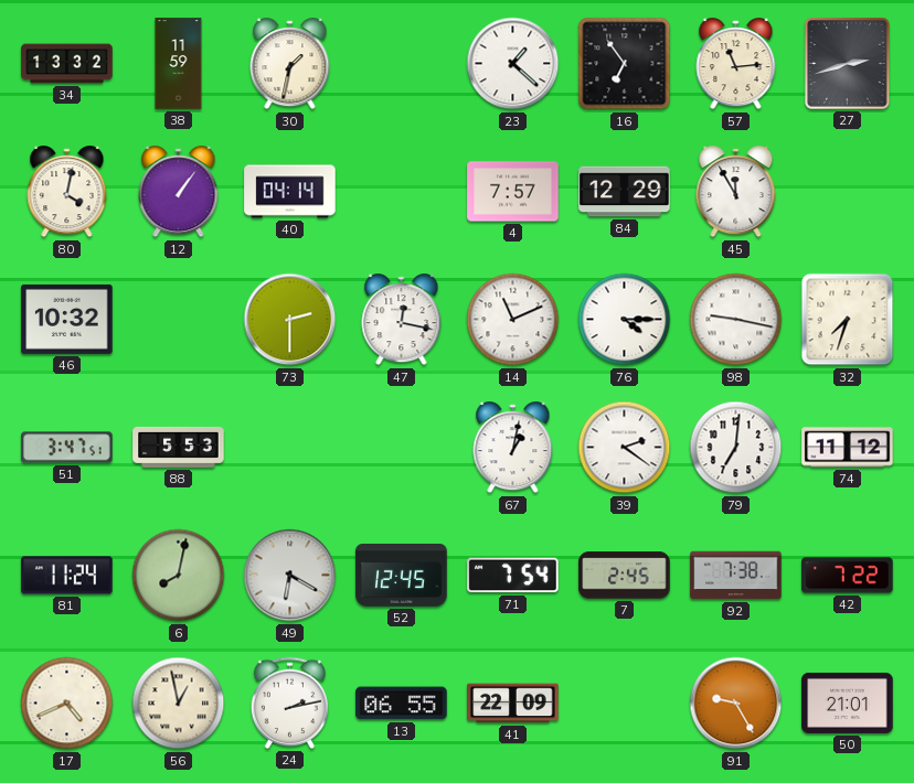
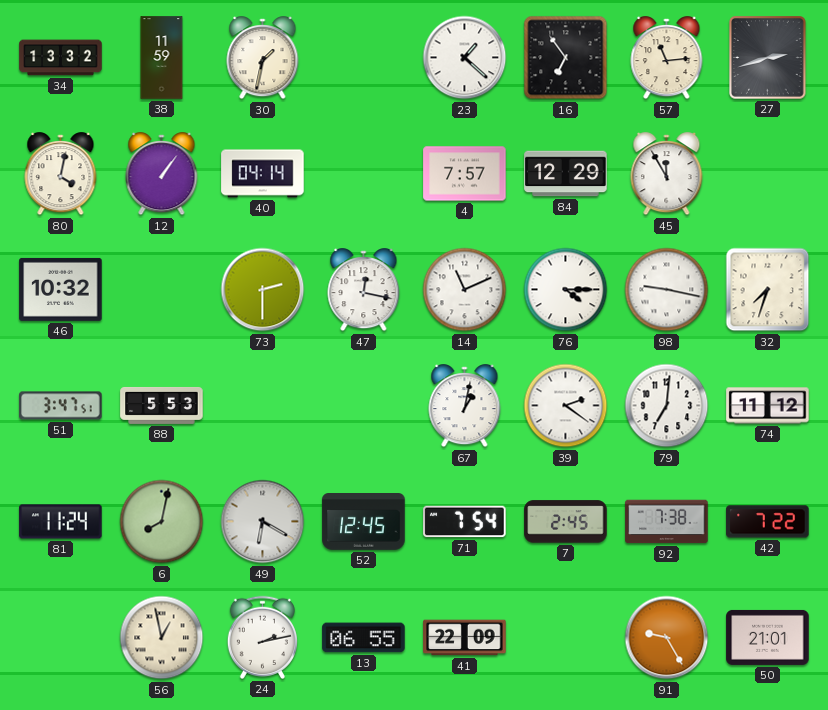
17: 4:41 -> none
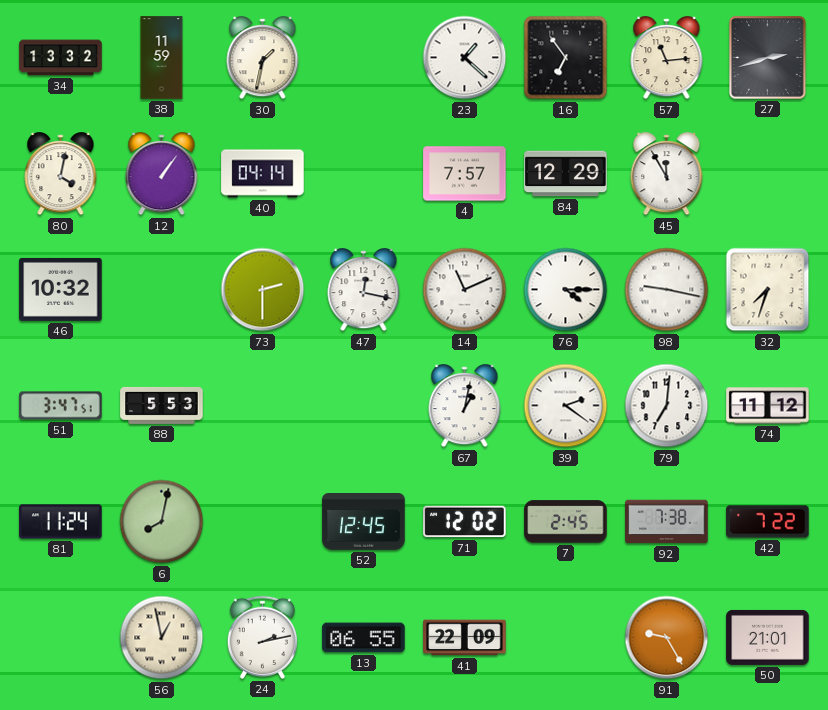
49: 6:20 -> none
71: 7:54 -> 12:02
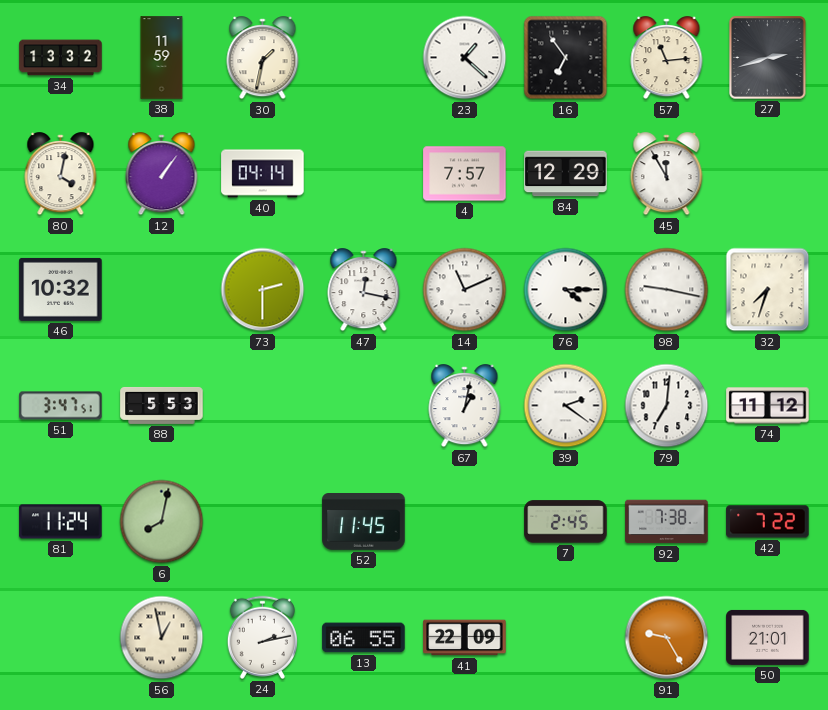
52: 12:45 -> 11:45
71: 12:02 -> none
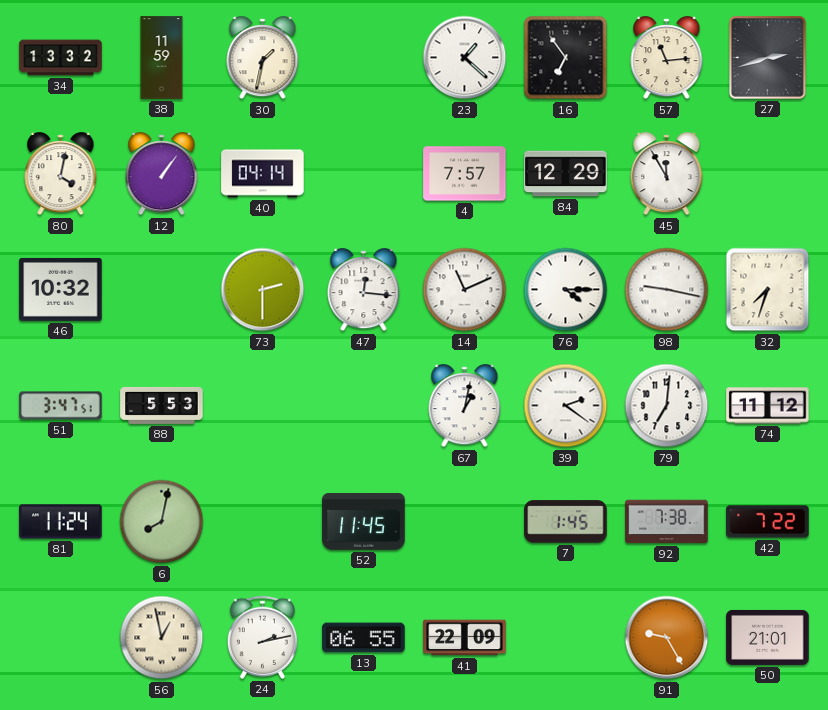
47: 12:17 -> 12:16
7: 2:45 -> 1:45
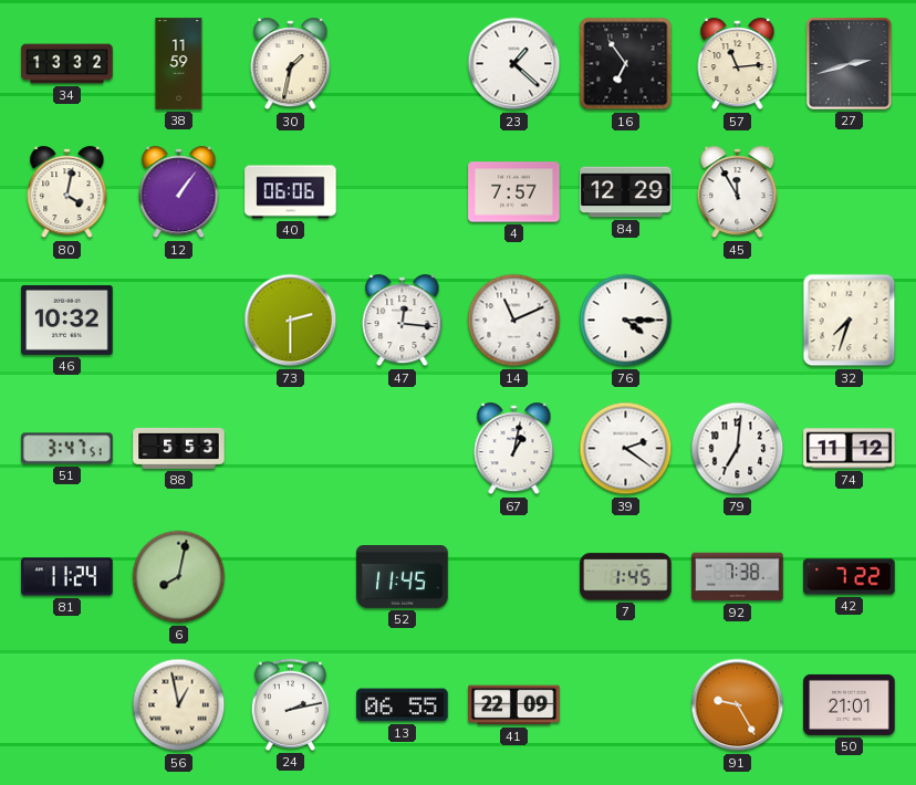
40: 04:14 -> 06:06
98: 9:17 -> none
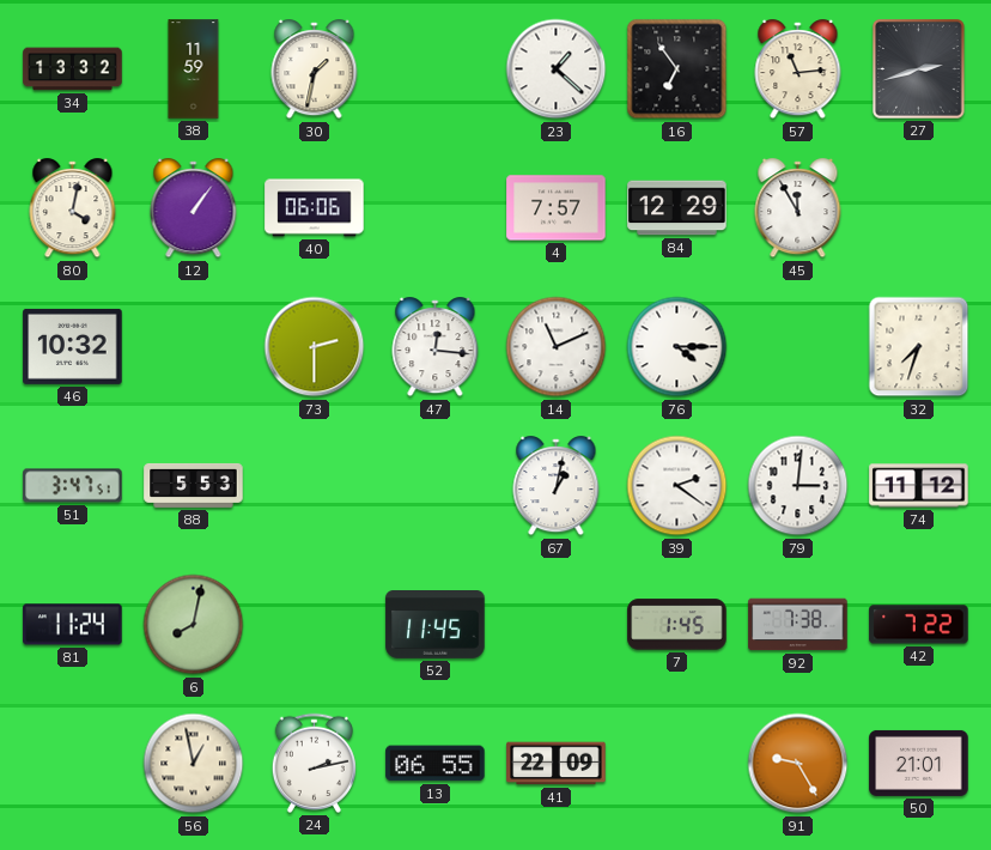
79: 7:01 -> 3:01
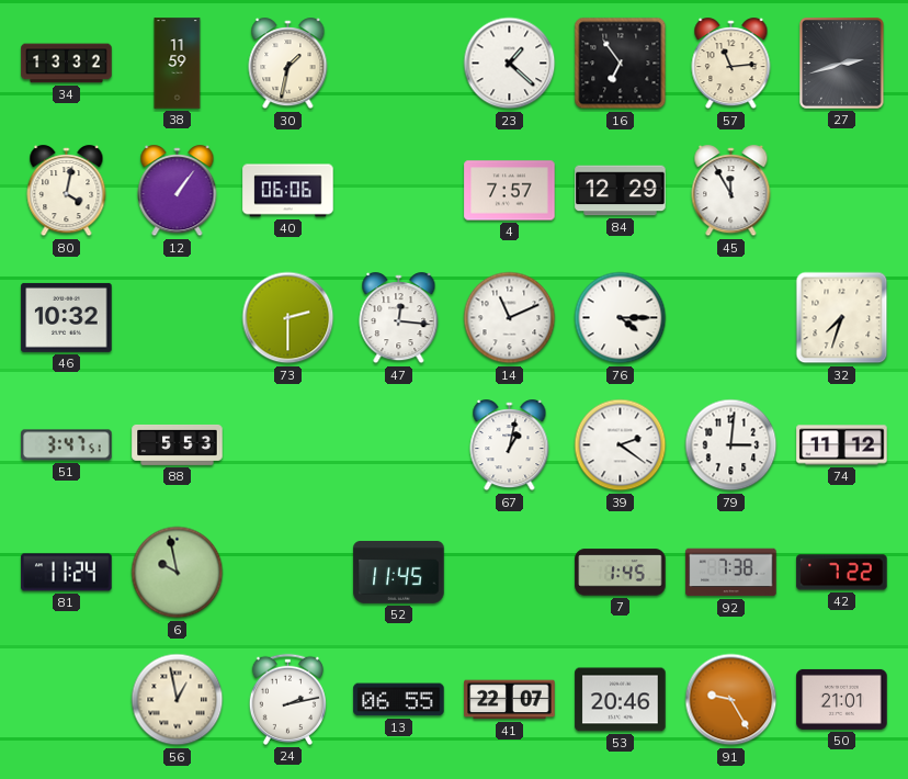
6: 8:02 -> 9:58
41: 22:09 -> 22:07
53: none -> 20:46
